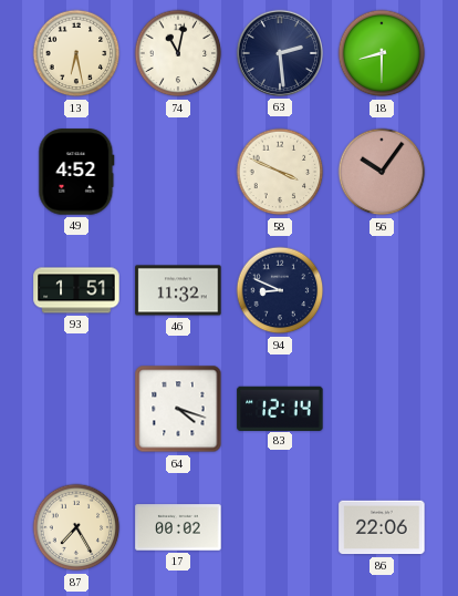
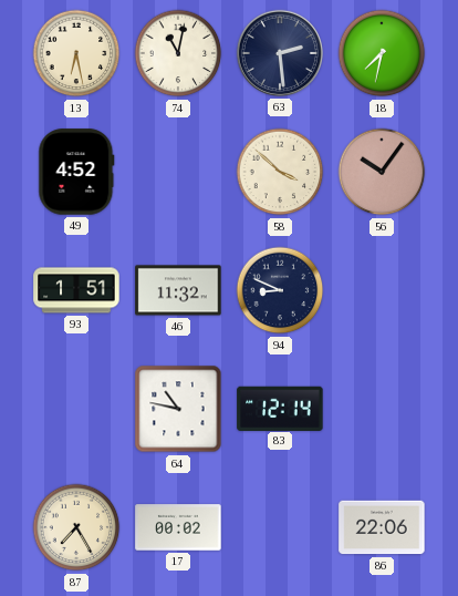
18: 8:30 -> 7:32
58: 3:49 -> 3:52
64: 4:18 -> 10:47
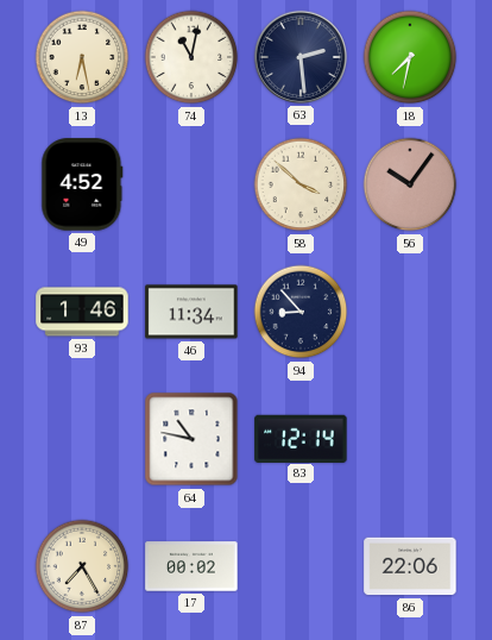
93: 1:51 -> 1:46
46: 11:32 -> 11:34
94: 8:49 -> 8:53
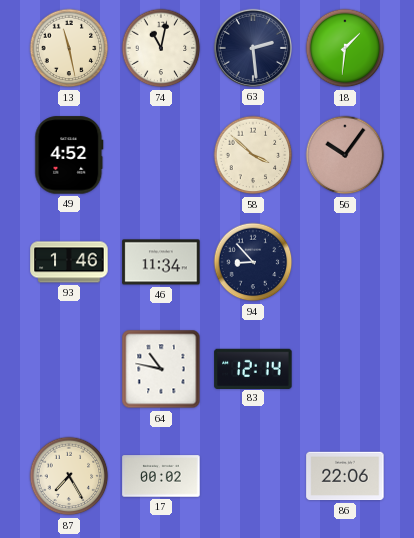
13: 6:28 -> 11:28
18: 7:32 -> 1:31
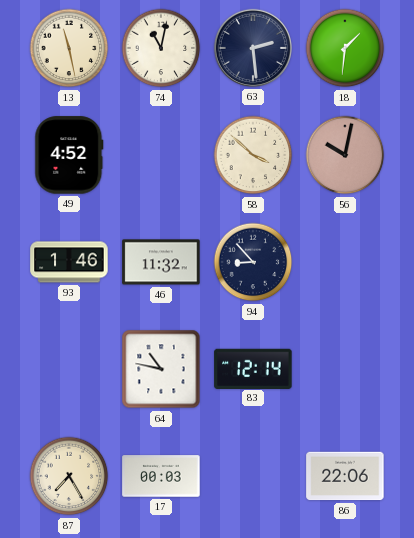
56: 10:06 -> 10:02
46: 11:34 -> 11:32
17: 00:02 -> 00:03
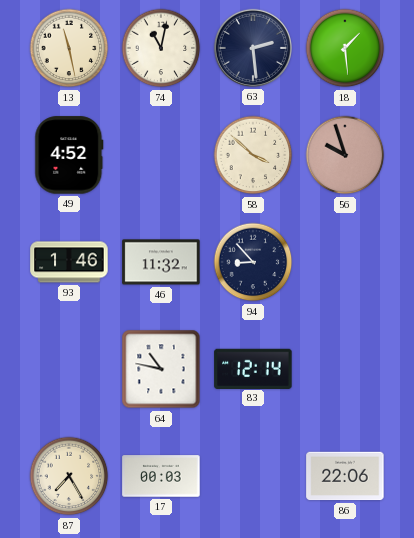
18: 1:31 -> 1:29
56: 10:02 -> 9:57
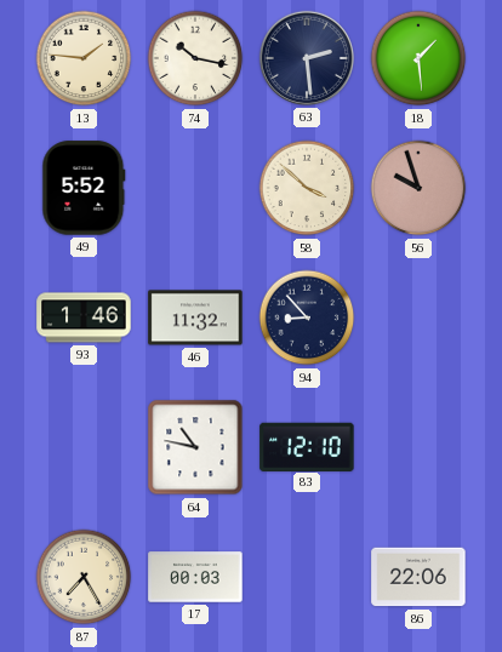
13: 11:28 -> 1:46
74: 11:02 -> 10:17
49: 4:52 -> 5:52
83: 12:14 -> 12:10
